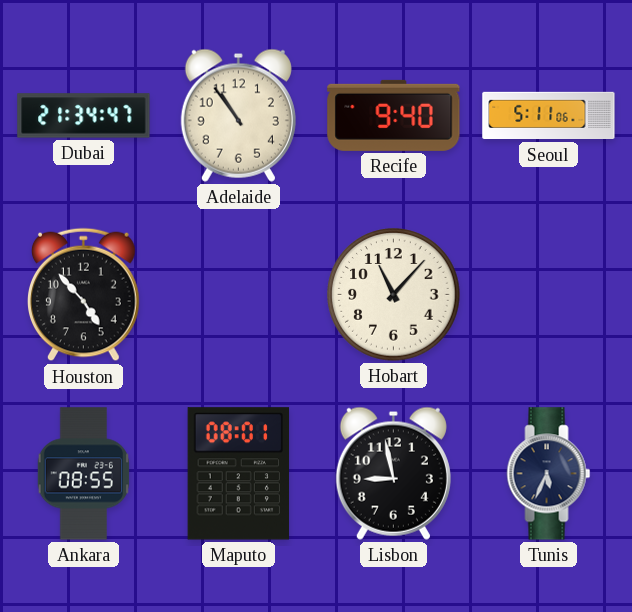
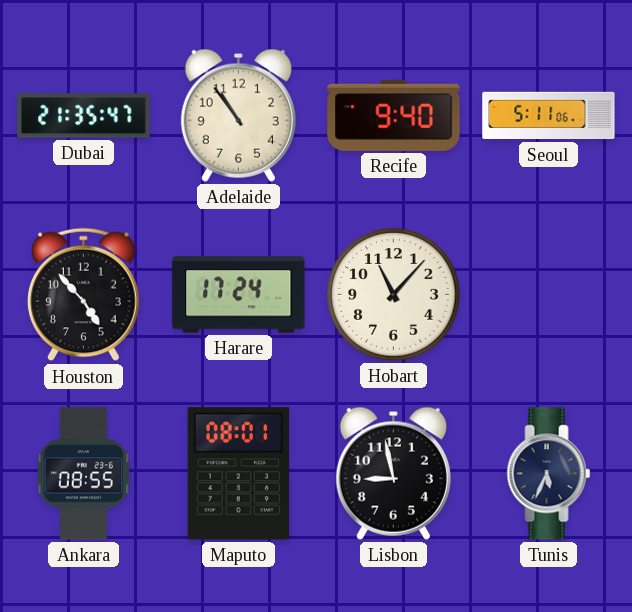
Dubai: 21:34 -> 21:35
Harare: none -> 17:24
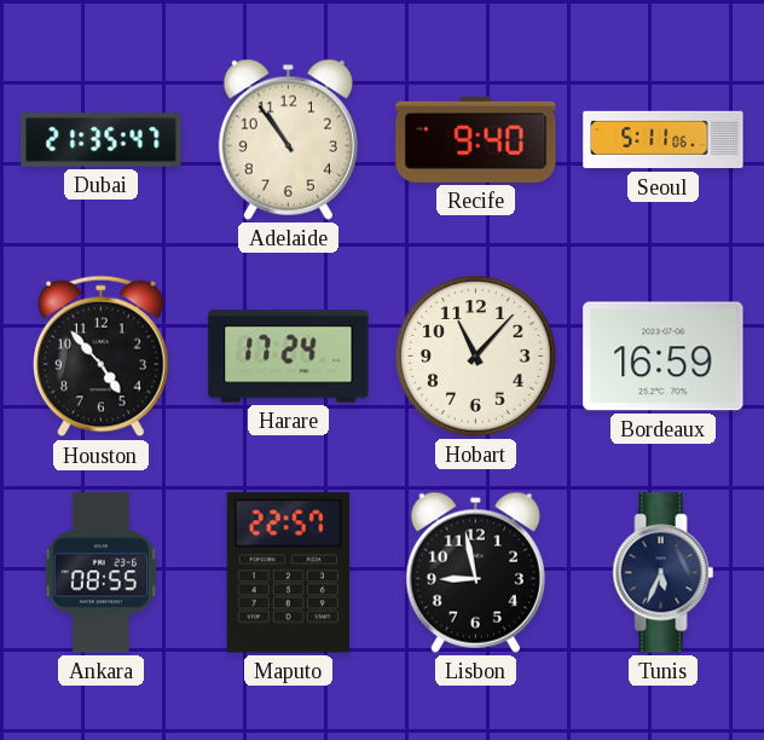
Bordeaux: none -> 16:59
Maputo: 08:01 -> 22:57
